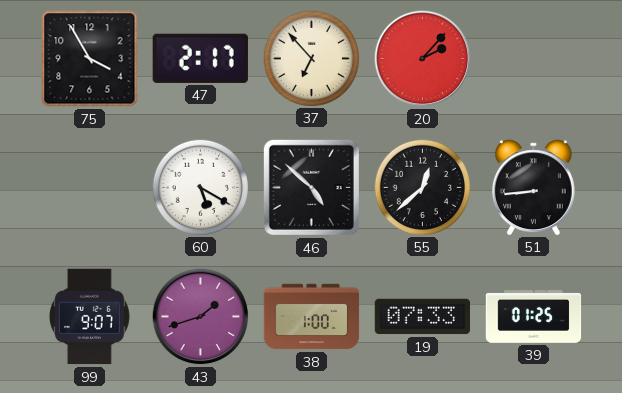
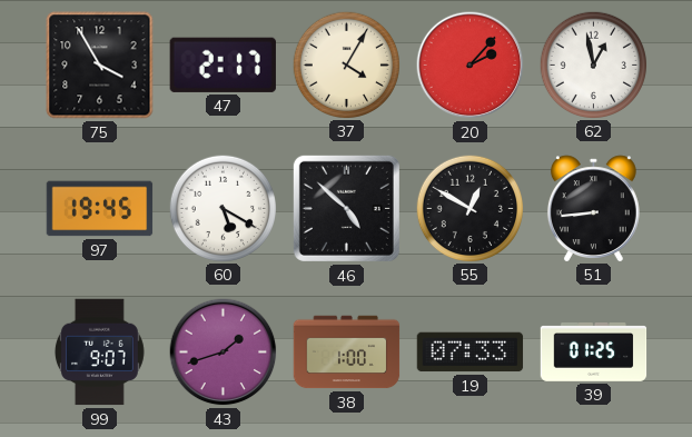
37: 6:53 -> 4:05
62: none -> 12:58
97: none -> 19:45
55: 12:38 -> 12:50
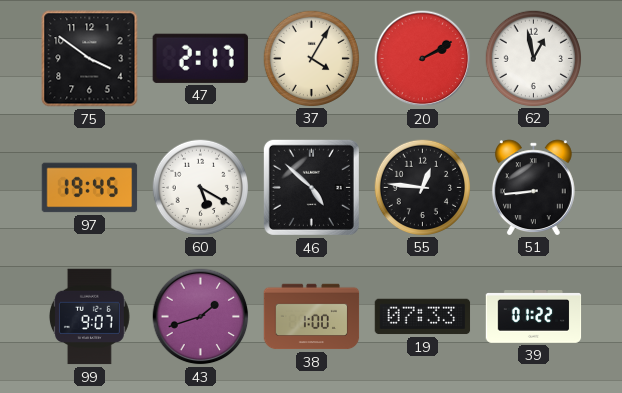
75: 3:55 -> 3:51
20: 2:07 -> 2:10
55: 12:50 -> 12:46
39: 01:25 -> 01:22
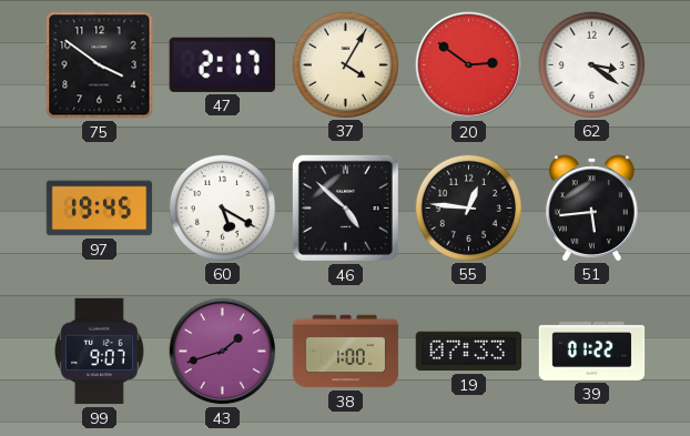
20: 2:10 -> 2:51
62: 12:58 -> 3:21
51: 8:44 -> 5:44
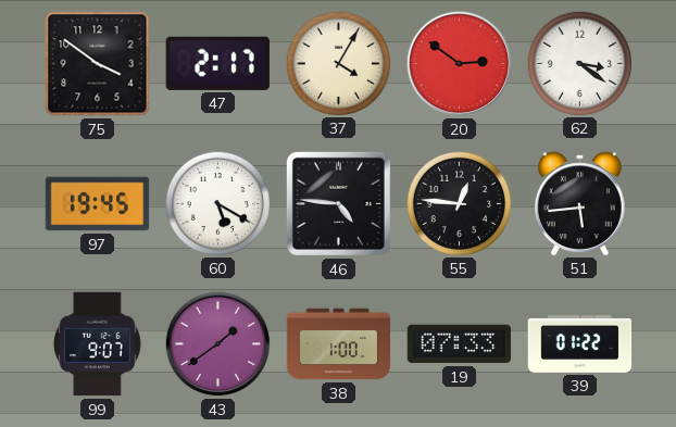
46: 4:52 -> 4:46
43: 1:42 -> 1:39
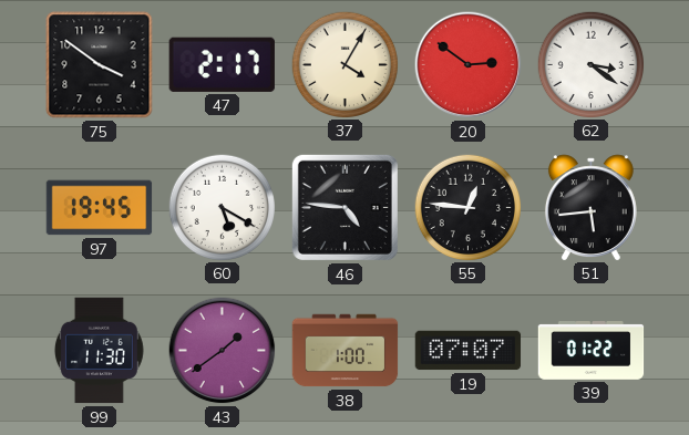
99: 9:07 -> 11:30
19: 07:33 -> 07:07
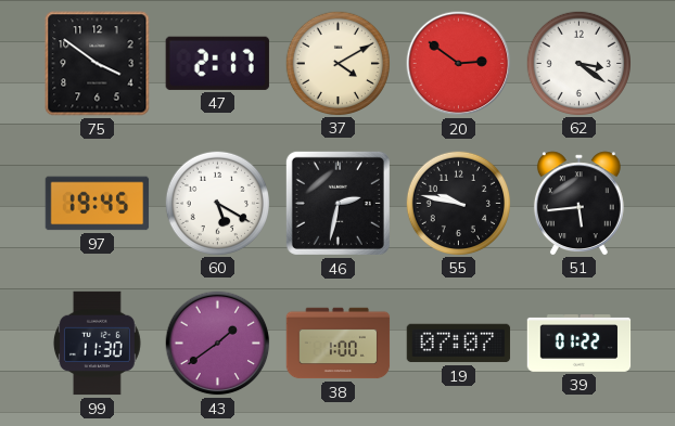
37: 4:05 -> 4:10
46: 4:46 -> 2:32
55: 12:46 -> 9:47
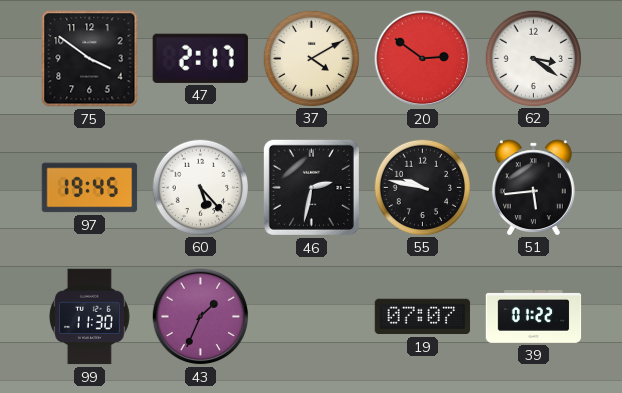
60: 5:20 -> 5:23
43: 1:39 -> 1:34
38: 1:00 -> none
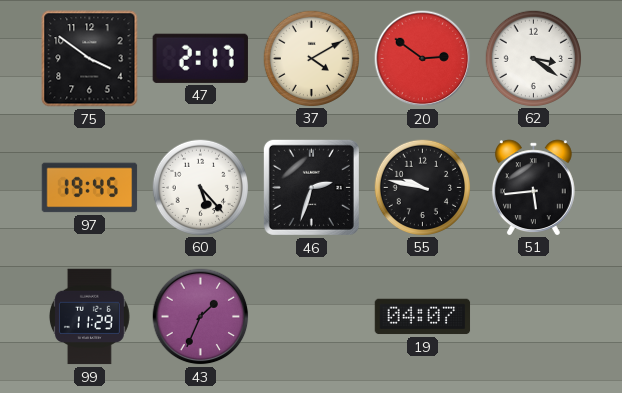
46: 2:32 -> 2:33
99: 11:30 -> 11:29
19: 07:07 -> 04:07
39: 01:22 -> none
